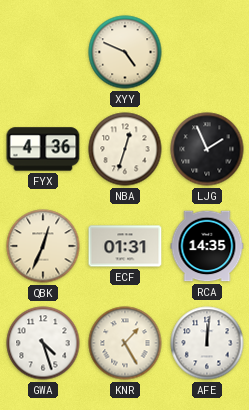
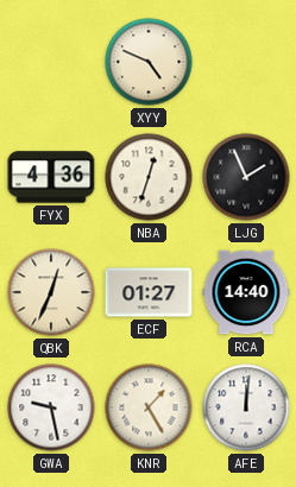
ECF: 01:31 -> 01:27
RCA: 14:35 -> 14:40
GWA: 4:27 -> 9:28
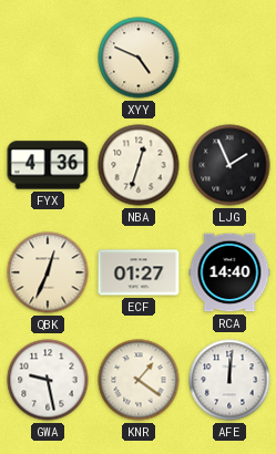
KNR: 1:25 -> 1:21
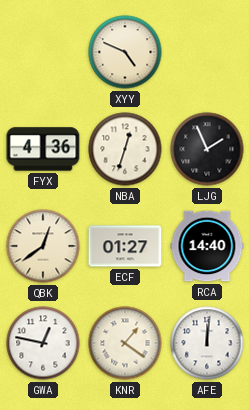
QBK: 12:34 -> 12:39
GWA: 9:28 -> 12:47
